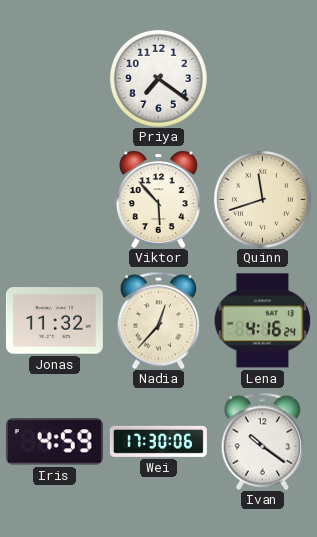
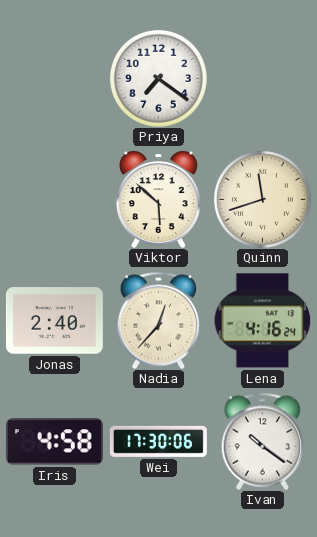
Viktor: 5:53 -> 5:52
Jonas: 11:32 -> 2:40
Iris: 4:59 -> 4:58
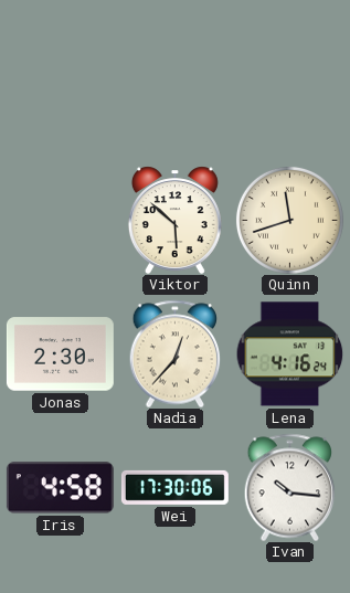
Priya: 7:21 -> none
Jonas: 2:40 -> 2:30
Ivan: 10:21 -> 10:16
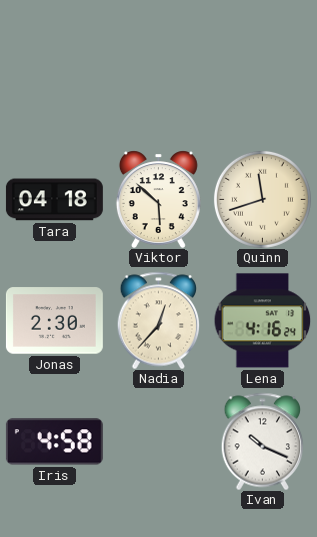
Tara: none -> 04:18
Wei: 17:30 -> none
Ivan: 10:16 -> 10:19
